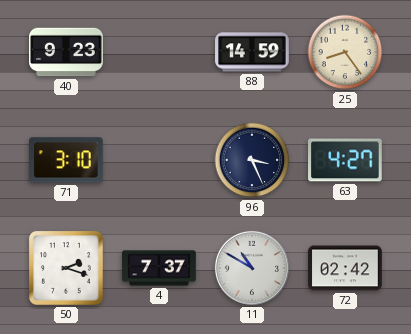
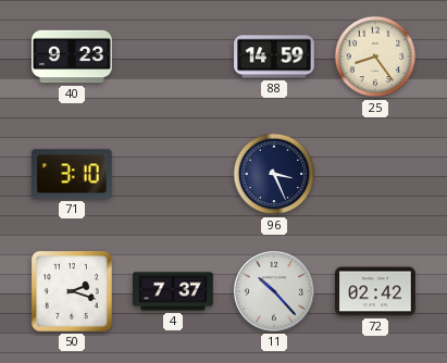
63: 4:27 -> none
11: 10:50 -> 10:23
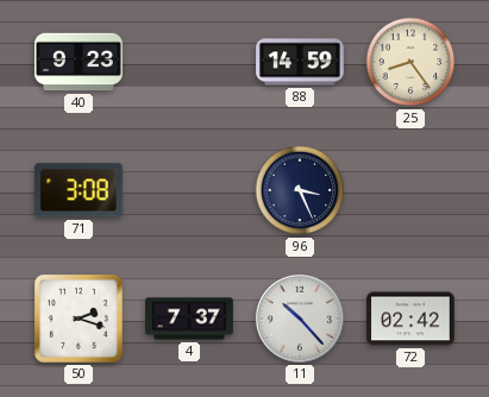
71: 3:10 -> 3:08
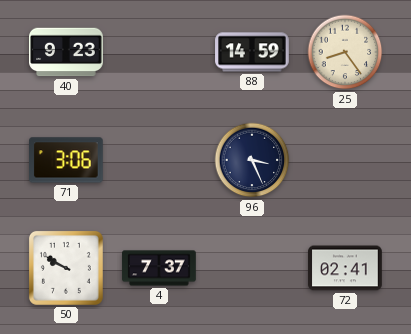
71: 3:08 -> 3:06
50: 2:18 -> 9:50
11: 10:23 -> none
72: 02:42 -> 02:41
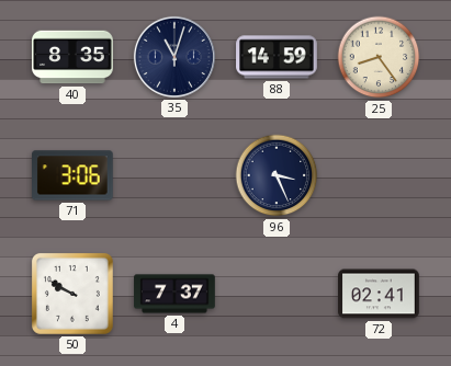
40: 9:23 -> 8:35
35: none -> 11:03
